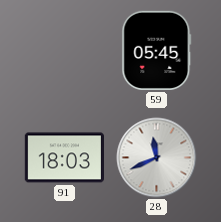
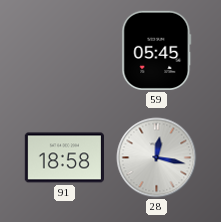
91: 18:03 -> 18:58
28: 11:41 -> 12:17
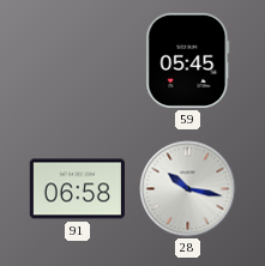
91: 18:58 -> 06:58
28: 12:17 -> 10:17
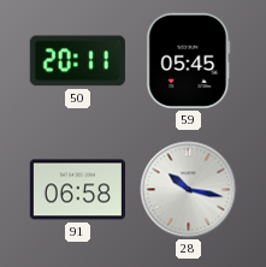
50: none -> 20:11
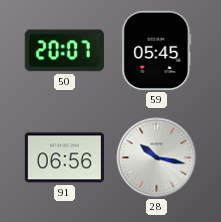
50: 20:11 -> 20:07
91: 06:58 -> 06:56
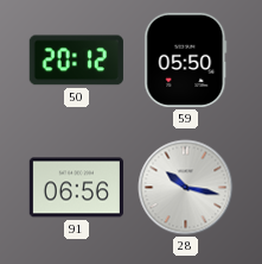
50: 20:07 -> 20:12
59: 05:45 -> 05:50
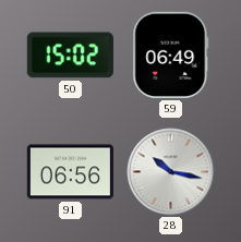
50: 20:12 -> 15:02
59: 05:50 -> 06:49
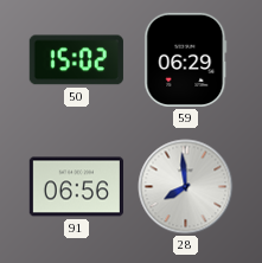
59: 06:49 -> 06:29
28: 10:17 -> 7:59
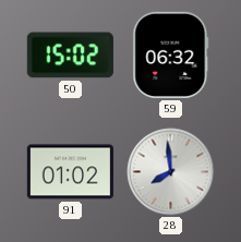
59: 06:29 -> 06:32
91: 06:56 -> 01:02
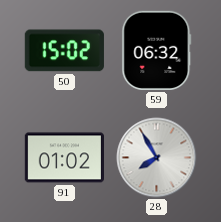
28: 7:59 -> 7:55
